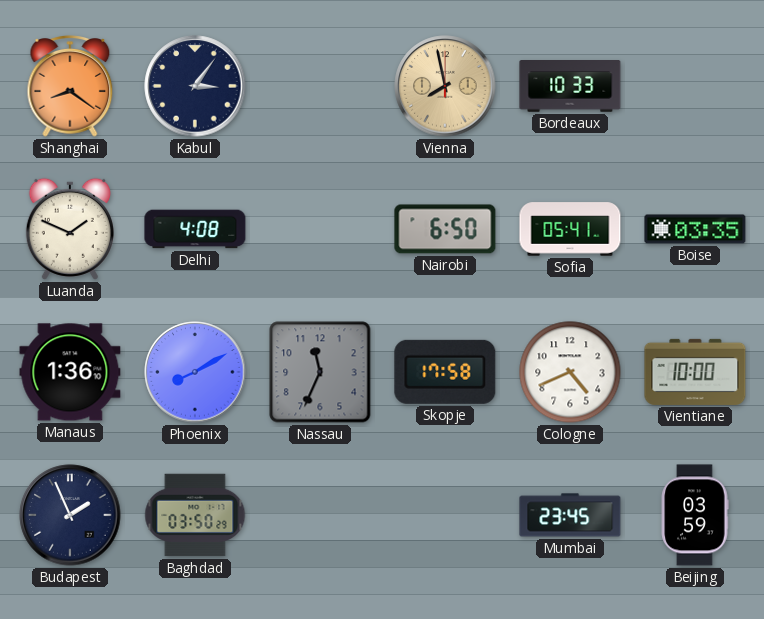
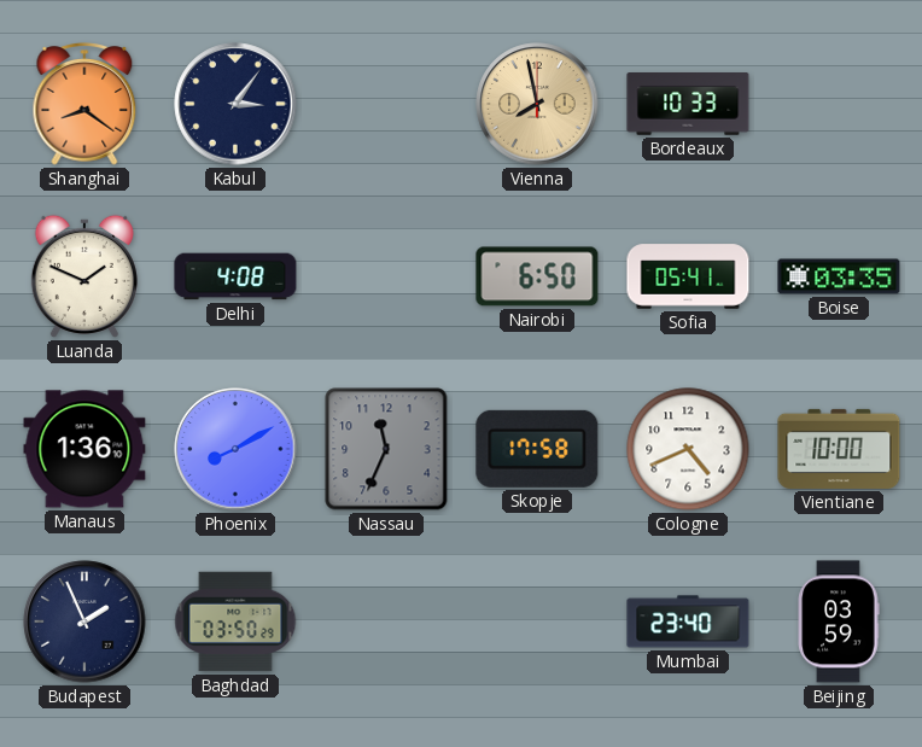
Mumbai: 23:45 -> 23:40
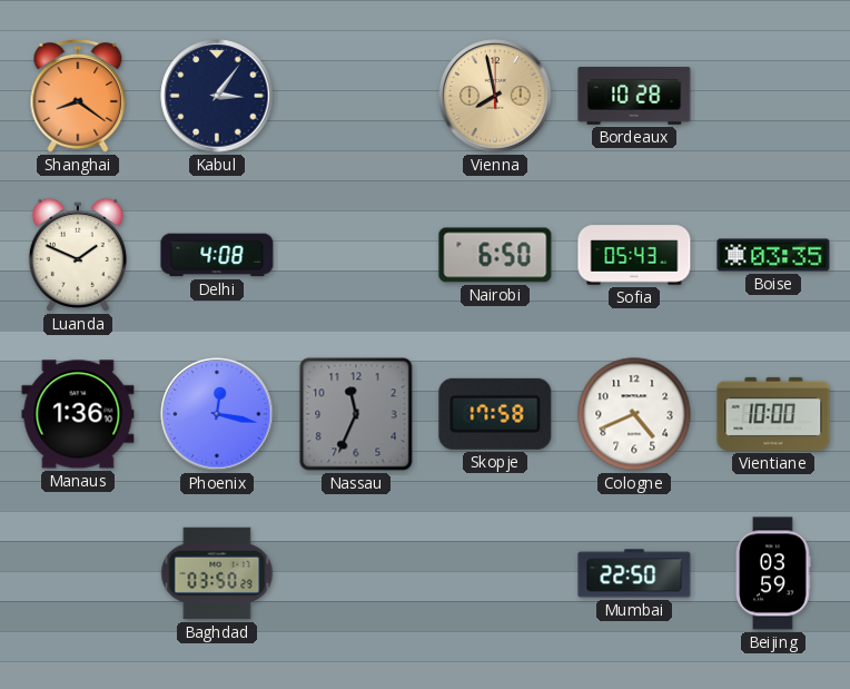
Bordeaux: 10:33 -> 10:28
Sofia: 05:41 -> 05:43
Phoenix: 8:10 -> 12:17
Budapest: 1:56 -> none
Mumbai: 23:40 -> 22:50
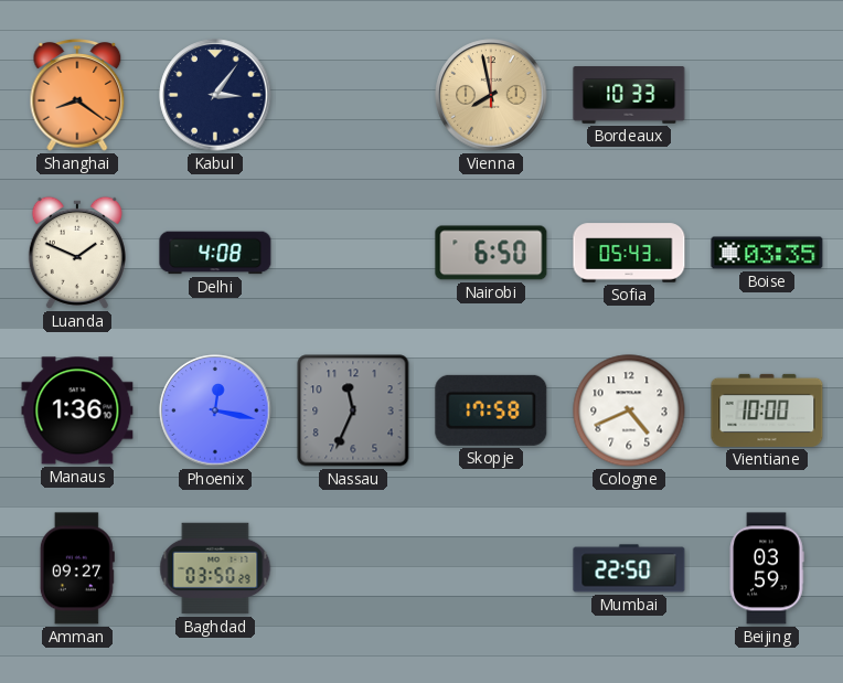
Bordeaux: 10:28 -> 10:33
Amman: none -> 09:27
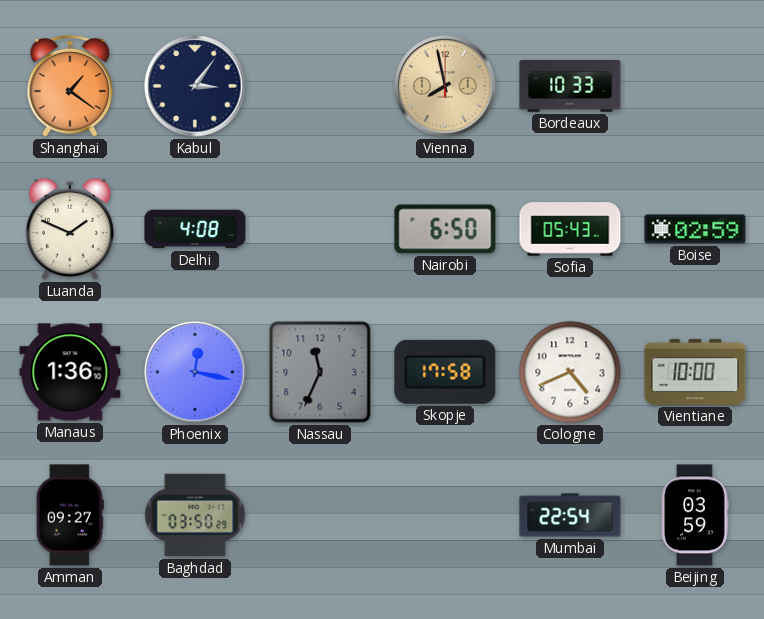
Shanghai: 8:21 -> 1:21
Boise: 03:35 -> 02:59
Mumbai: 22:50 -> 22:54
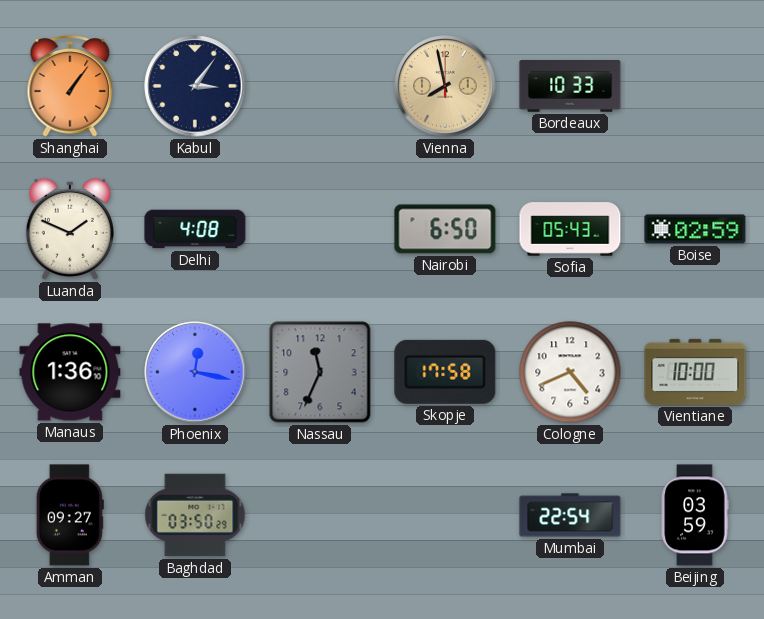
Shanghai: 1:21 -> 1:06
